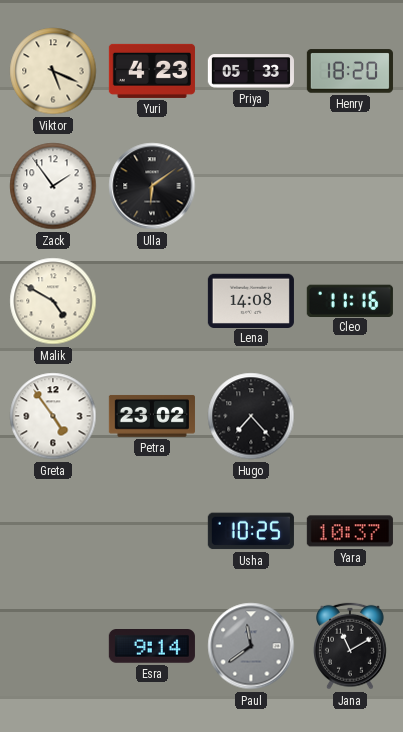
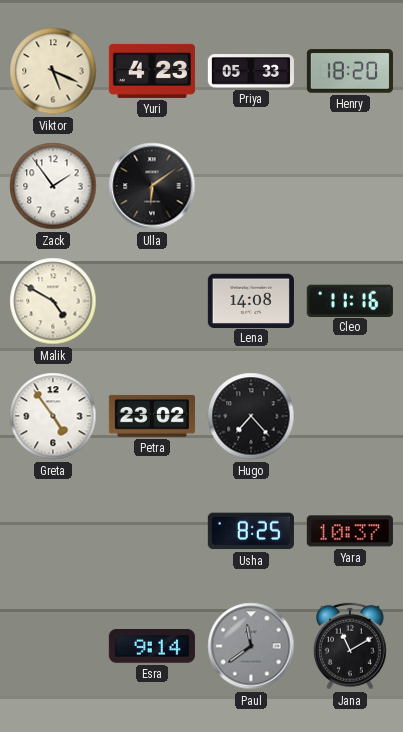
Usha: 10:25 -> 8:25
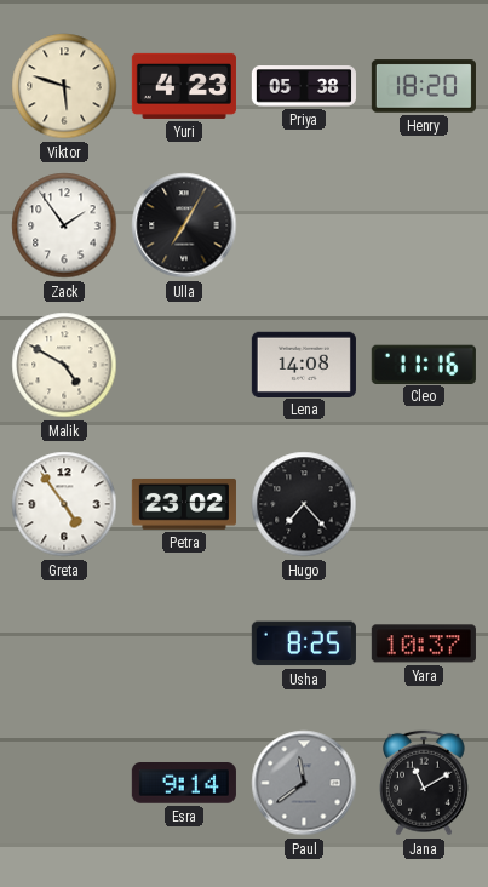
Viktor: 5:19 -> 5:48
Priya: 05:33 -> 05:38
Ulla: 6:09 -> 7:05
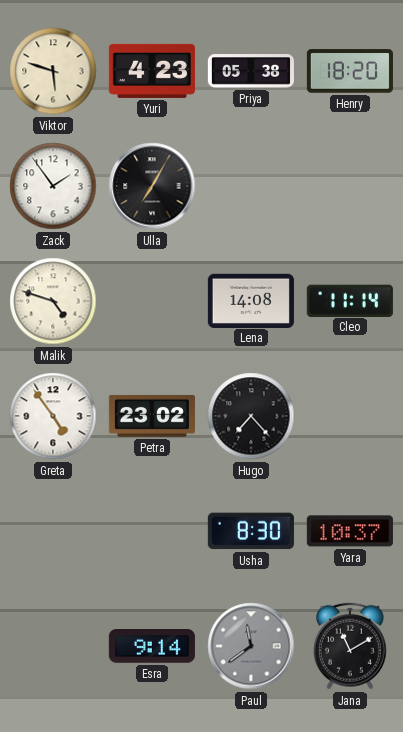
Malik: 4:50 -> 4:48
Cleo: 11:16 -> 11:14
Usha: 8:25 -> 8:30
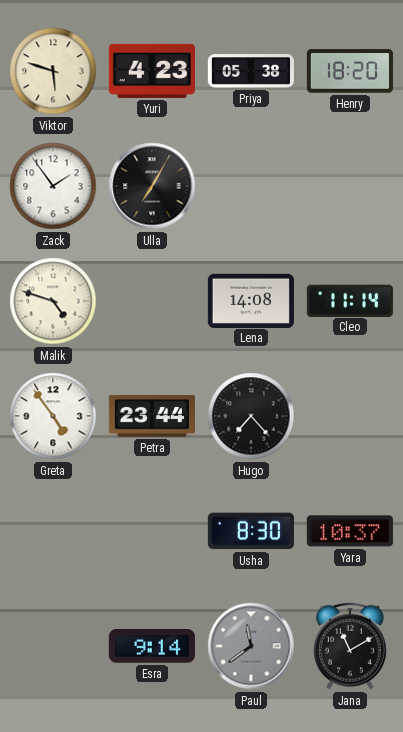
Petra: 23:02 -> 23:44
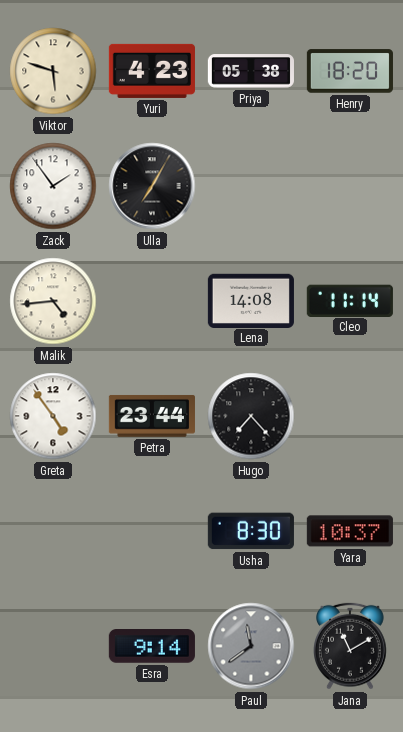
Malik: 4:48 -> 4:44
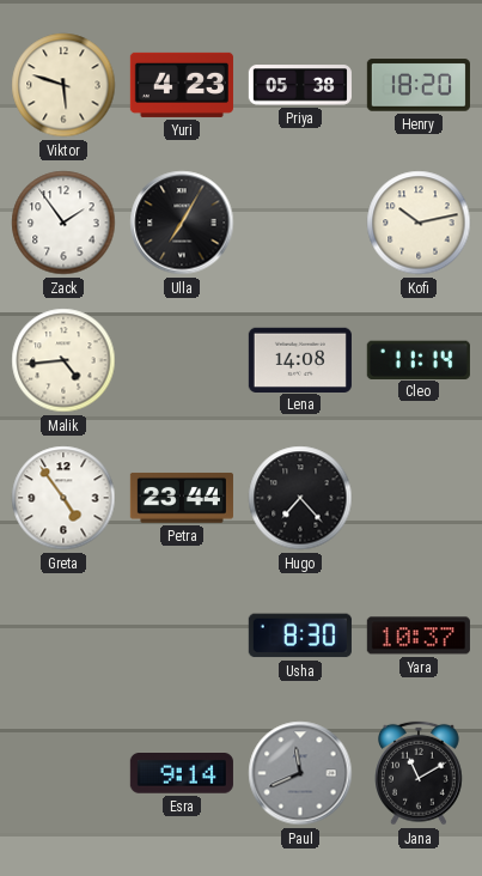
Kofi: none -> 10:13
Paul: 11:39 -> 11:41
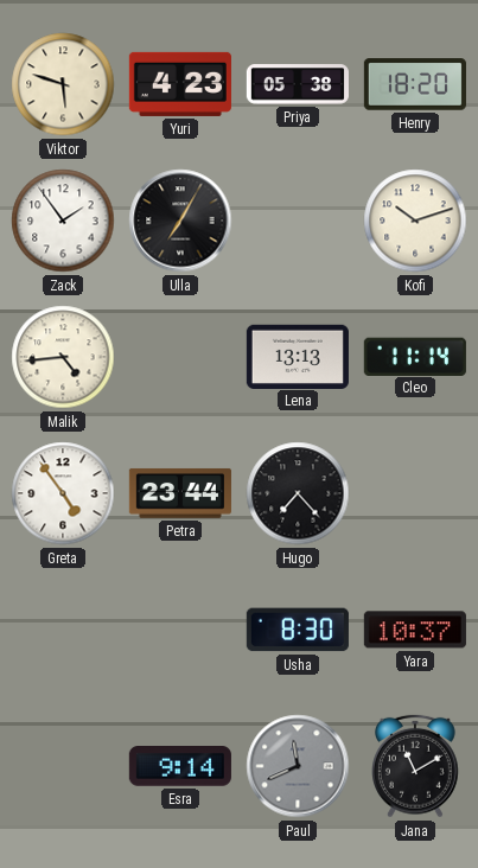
Kofi: 10:13 -> 10:12
Lena: 14:08 -> 13:13
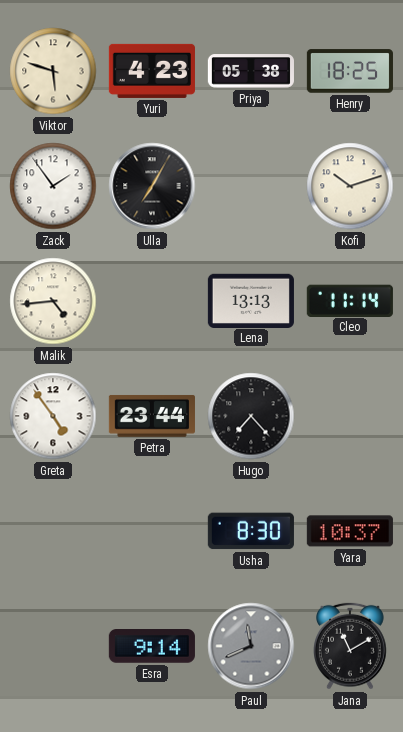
Henry: 18:20 -> 18:25
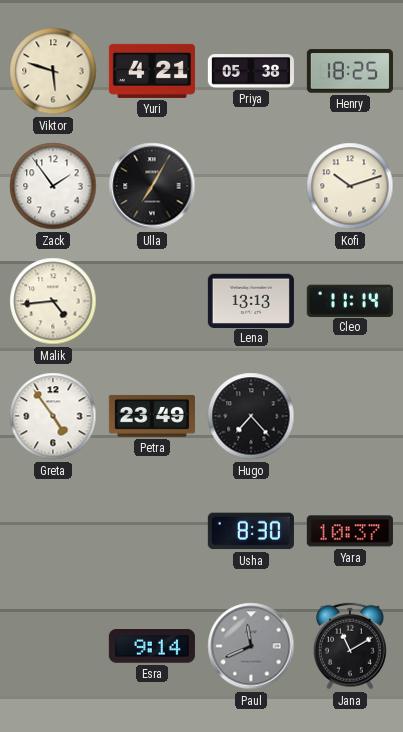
Yuri: 4:23 -> 4:21
Petra: 23:44 -> 23:49
